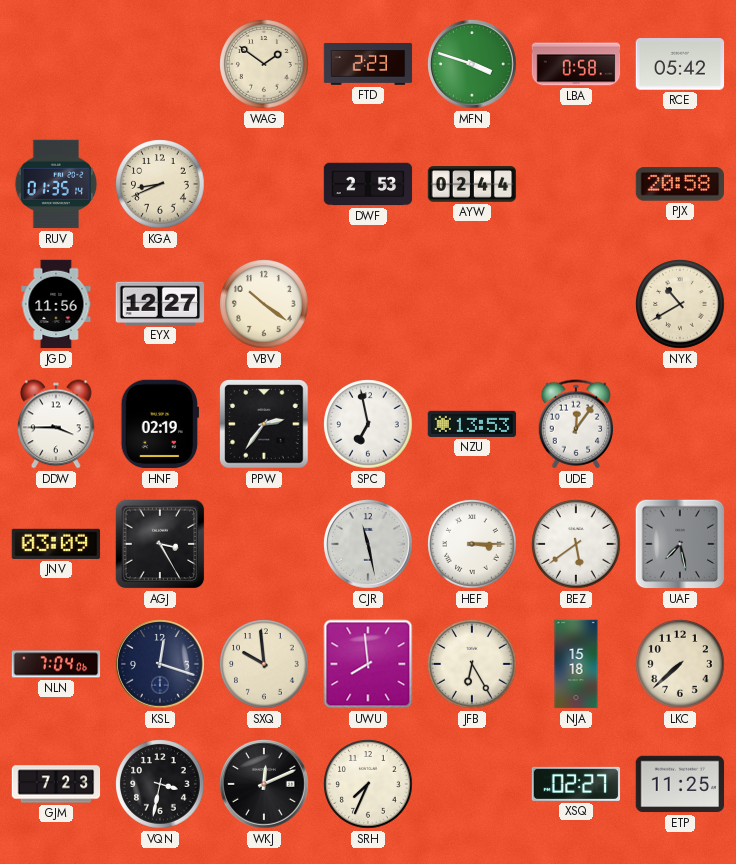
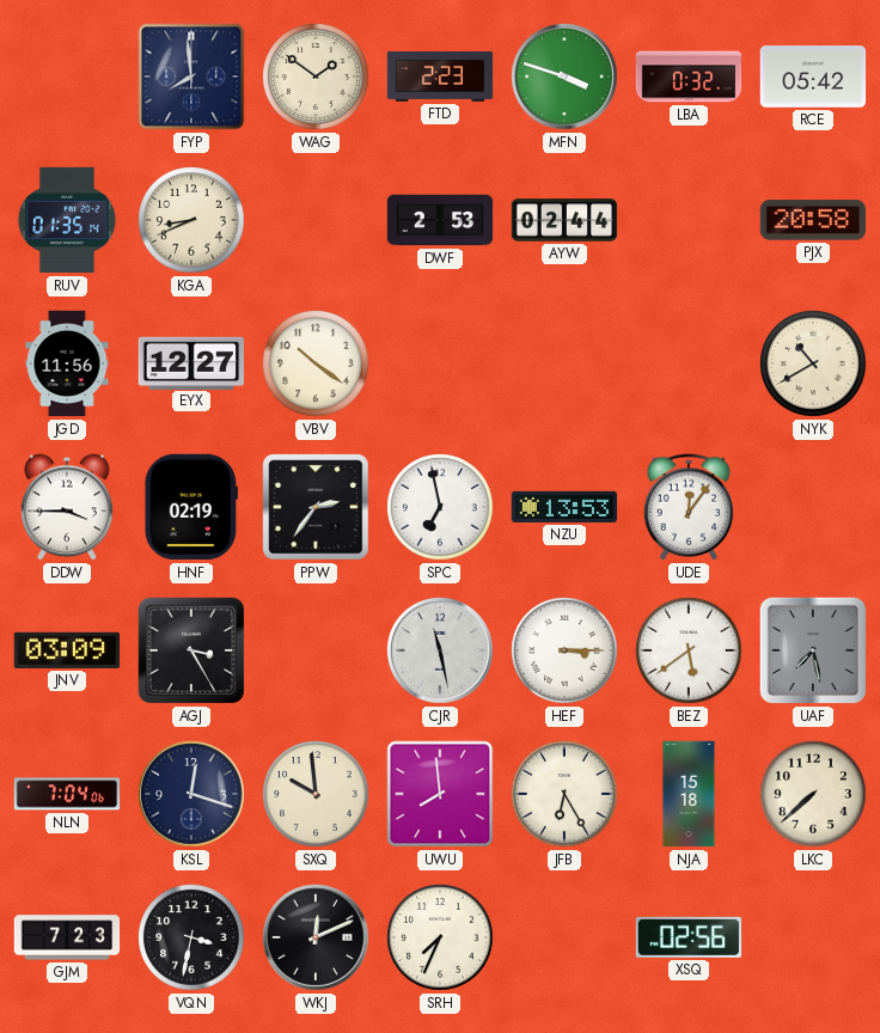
FYP: none -> 7:59
LBA: 0:58 -> 0:32
XSQ: 02:27 -> 02:56
ETP: 11:25 -> none
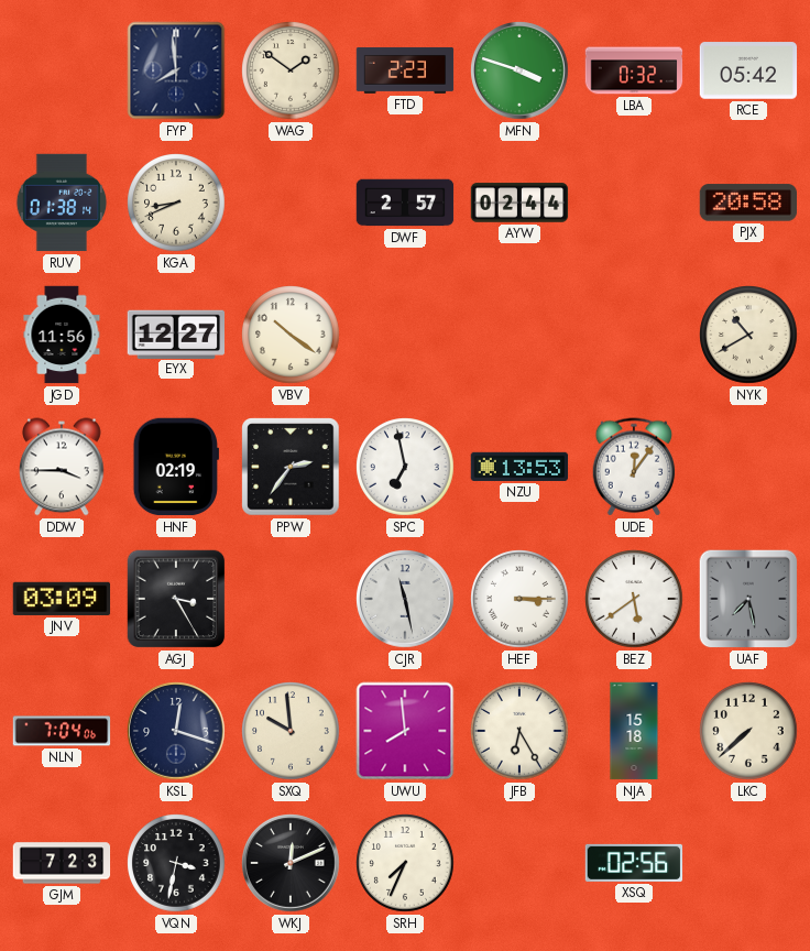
RUV: 01:35 -> 01:38
DWF: 2:53 -> 2:57
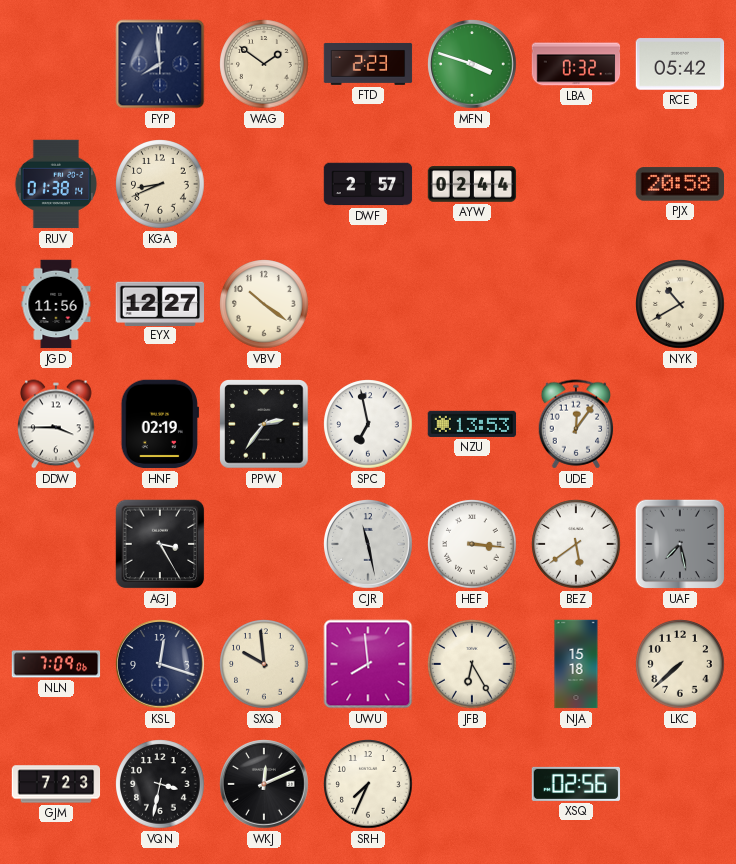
JNV: 03:09 -> none
HEF: 3:15 -> 3:16
NLN: 7:04 -> 7:09
